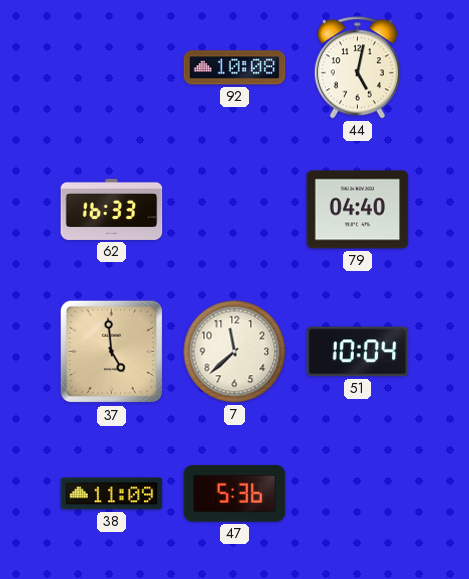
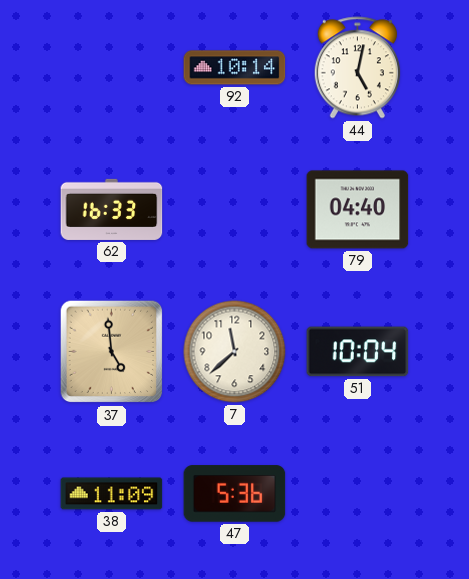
92: 10:08 -> 10:14
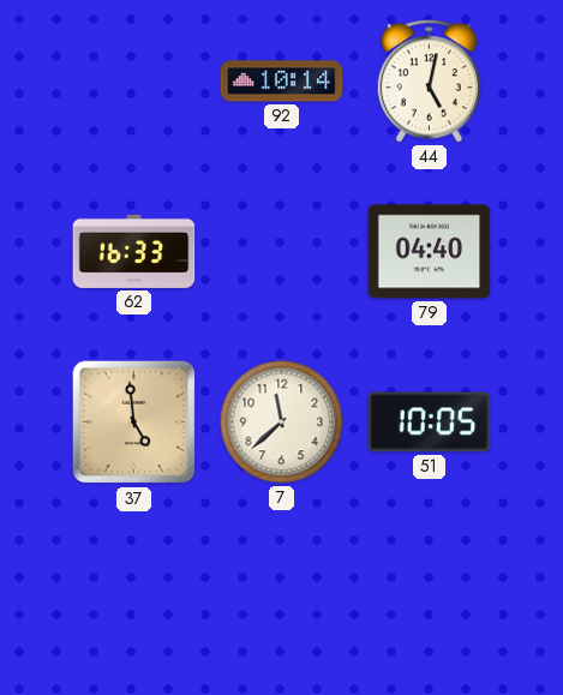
51: 10:04 -> 10:05
38: 11:09 -> none
47: 5:36 -> none
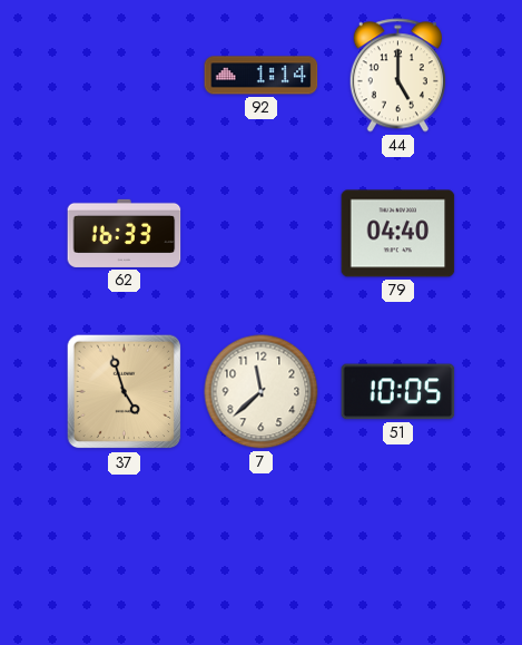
92: 10:14 -> 1:14
44: 5:02 -> 5:00
37: 4:59 -> 4:57
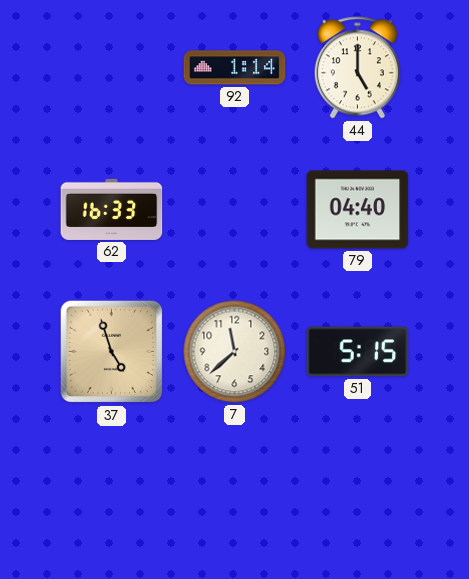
51: 10:05 -> 5:15
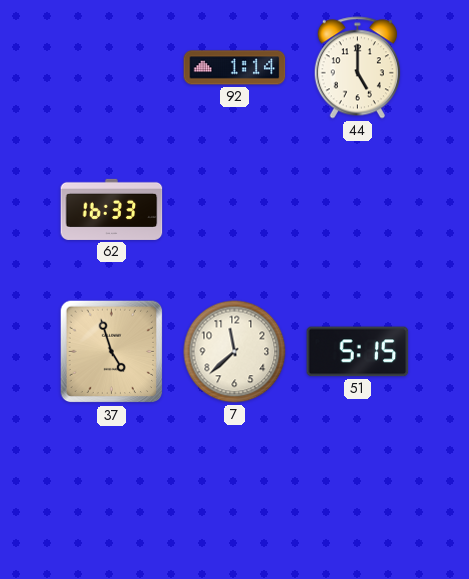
79: 04:40 -> none
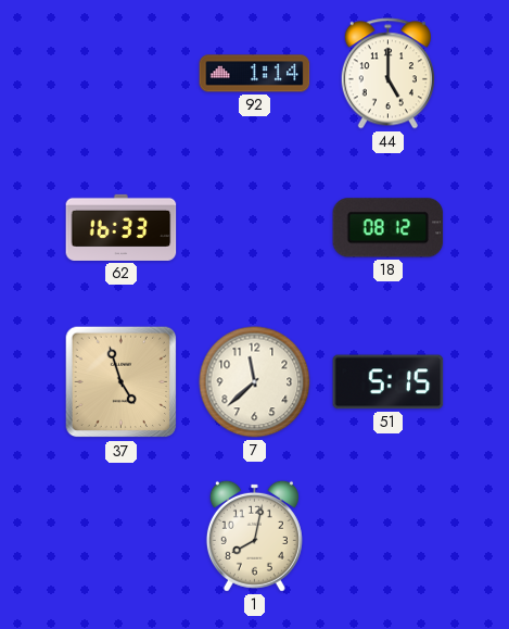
18: none -> 08:12
1: none -> 8:02
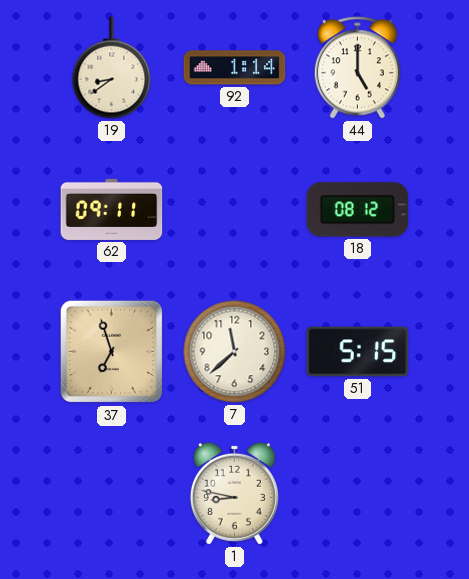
19: none -> 8:39
62: 16:33 -> 09:11
37: 4:57 -> 6:57
1: 8:02 -> 8:47
